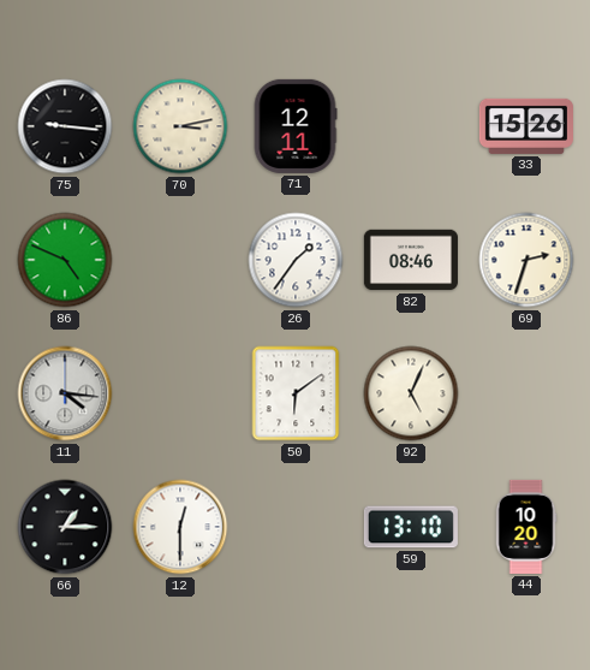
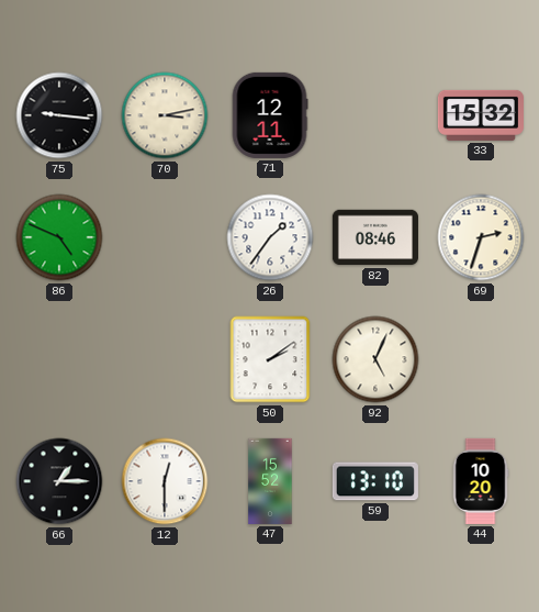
33: 15:26 -> 15:32
11: 4:16 -> none
50: 6:09 -> 2:09
47: none -> 15:52
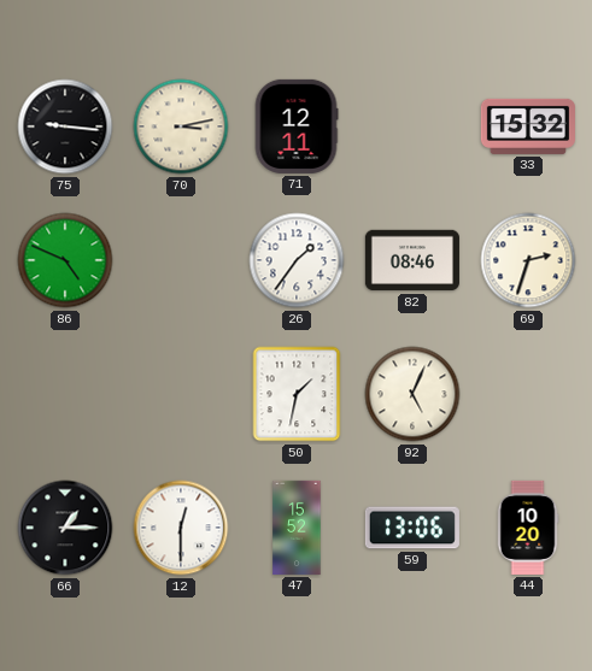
50: 2:09 -> 1:32
59: 13:10 -> 13:06
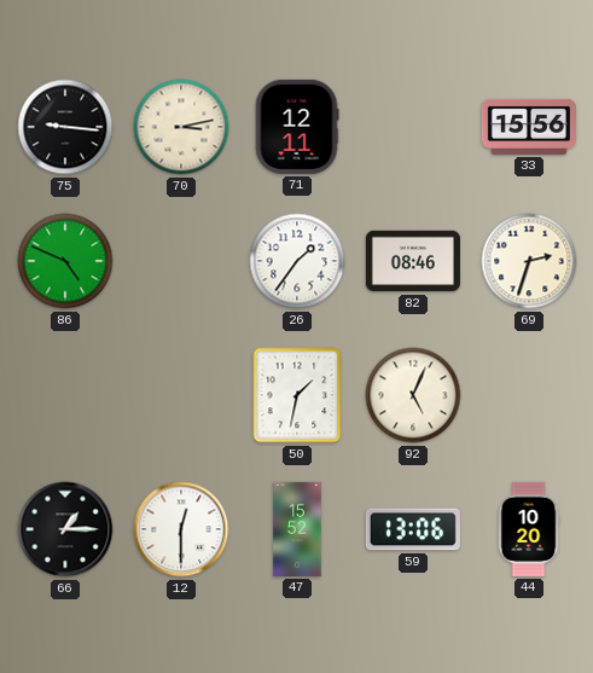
33: 15:32 -> 15:56
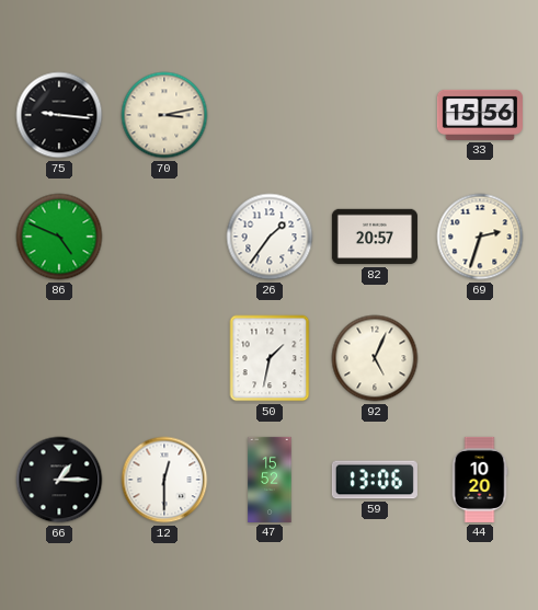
71: 12:11 -> none
82: 08:46 -> 20:57
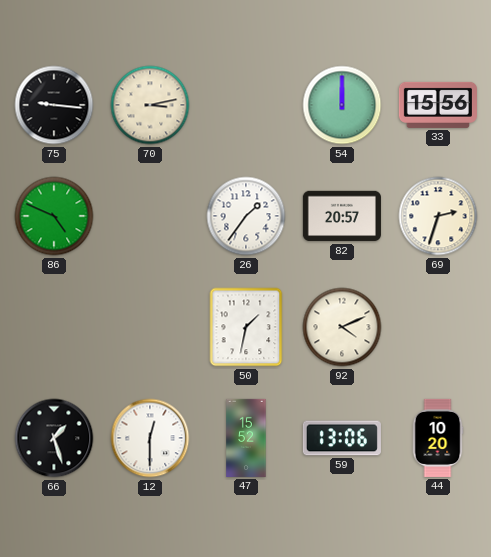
54: none -> 12:00
92: 5:04 -> 4:11
66: 1:15 -> 1:27
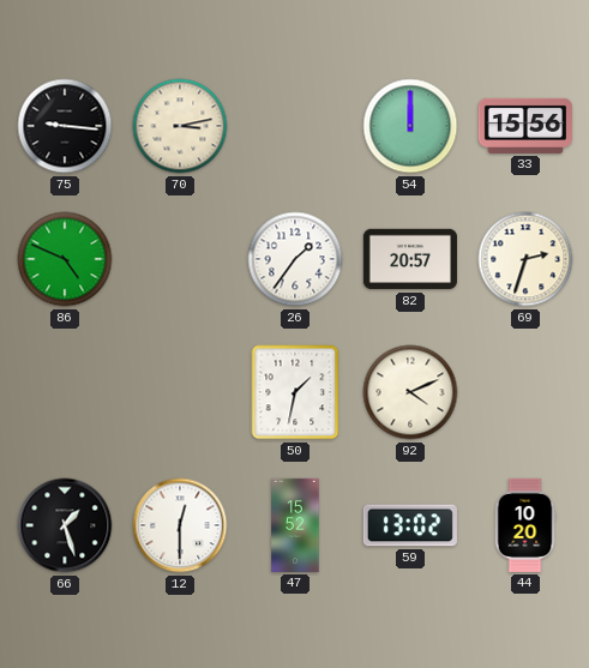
59: 13:06 -> 13:02
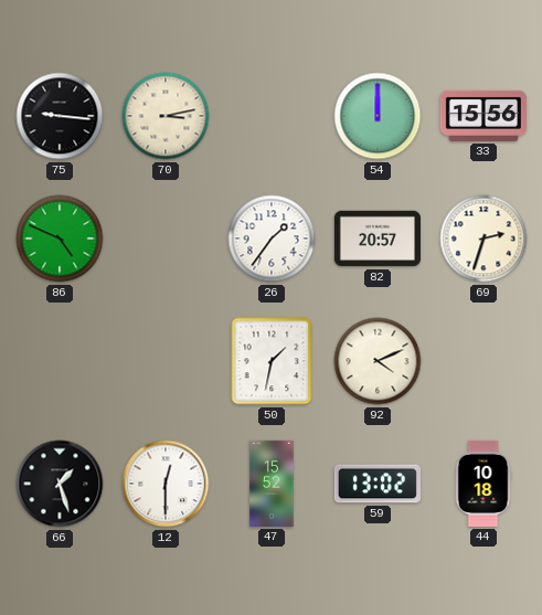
44: 10:20 -> 10:18
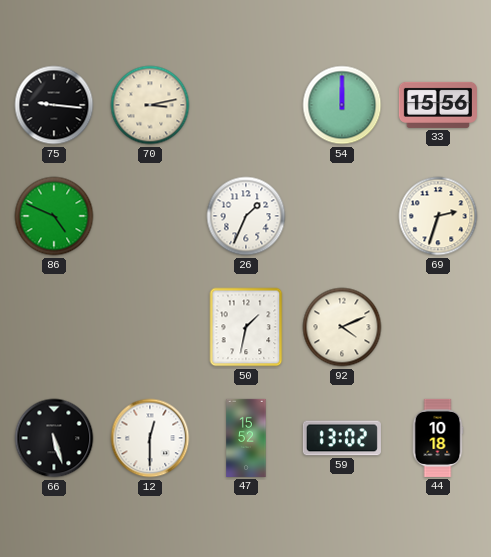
26: 1:36 -> 1:34
82: 20:57 -> none
66: 1:27 -> 5:27
